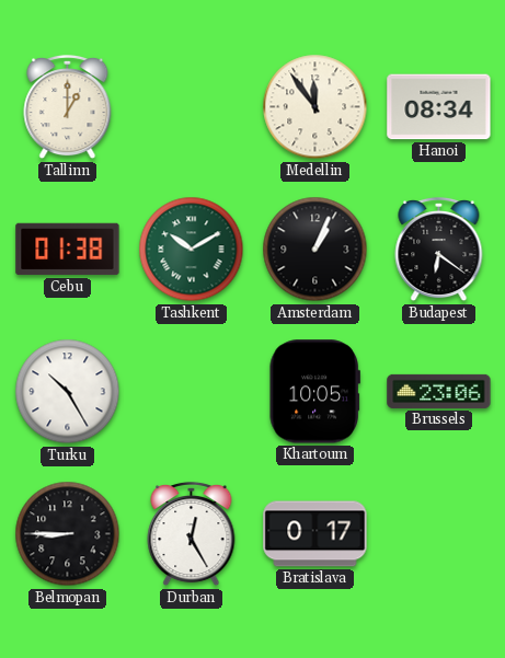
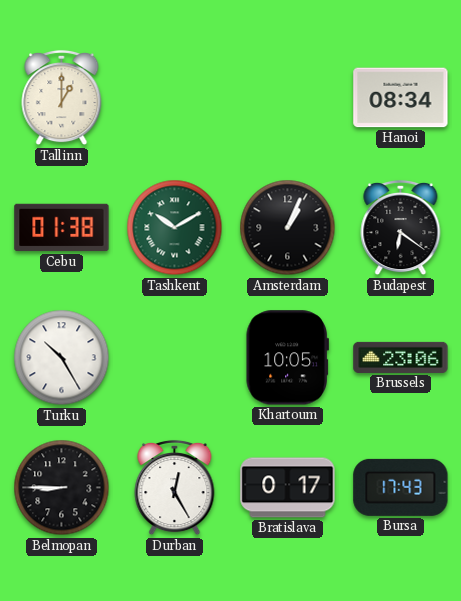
Medellin: 11:54 -> none
Bursa: none -> 17:43
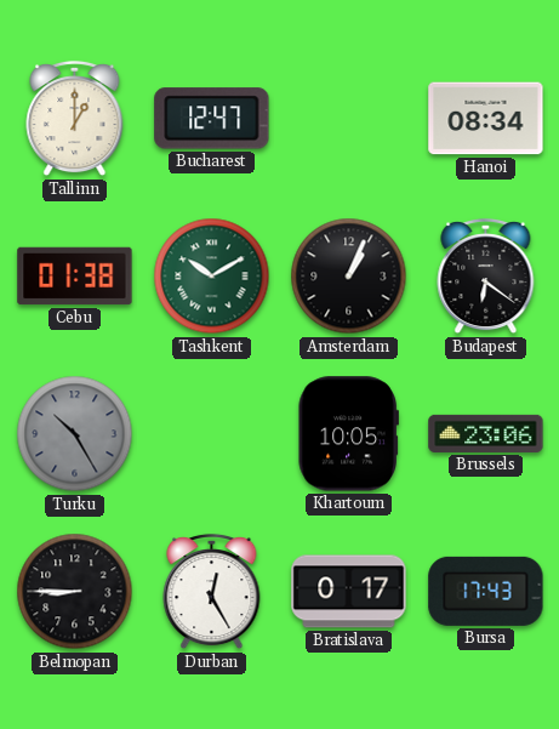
Bucharest: none -> 12:47
Turku dial: white -> grey
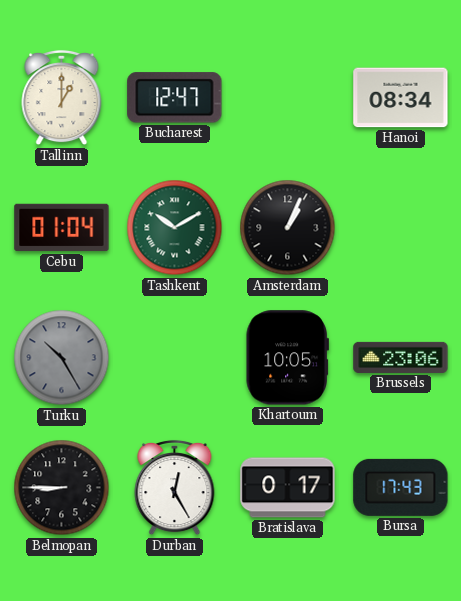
Cebu: 01:38 -> 01:04
Budapest: 6:21 -> none
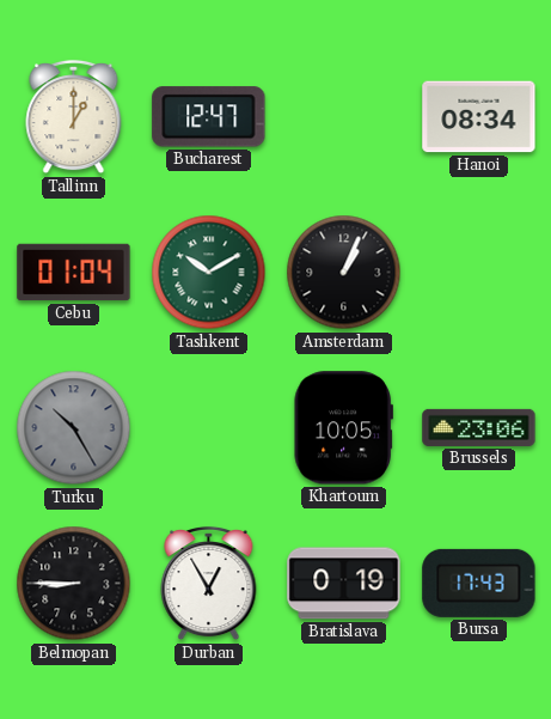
Durban: 12:25 -> 12:55
Bratislava: 0:17 -> 0:19
